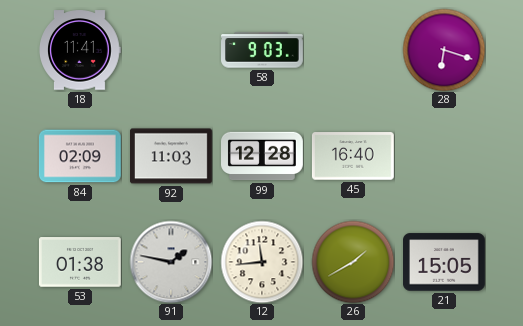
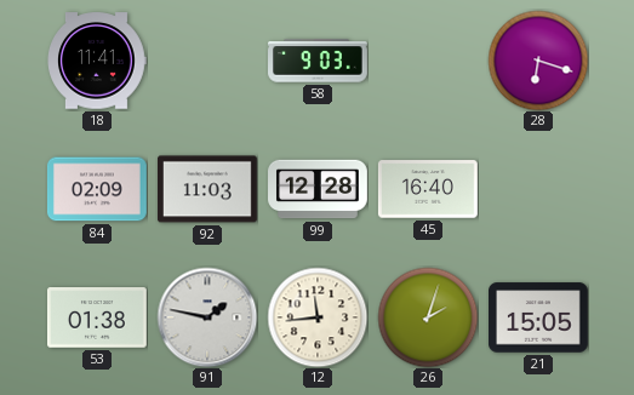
26: 1:40 -> 2:03
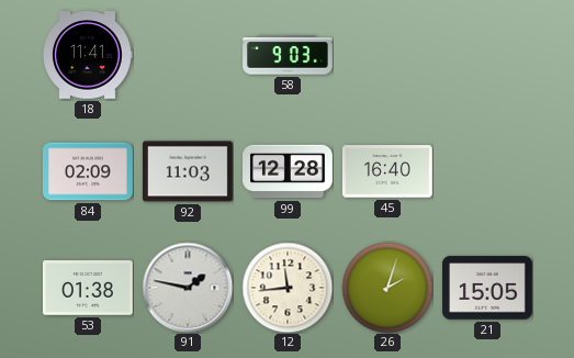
28: 6:18 -> none
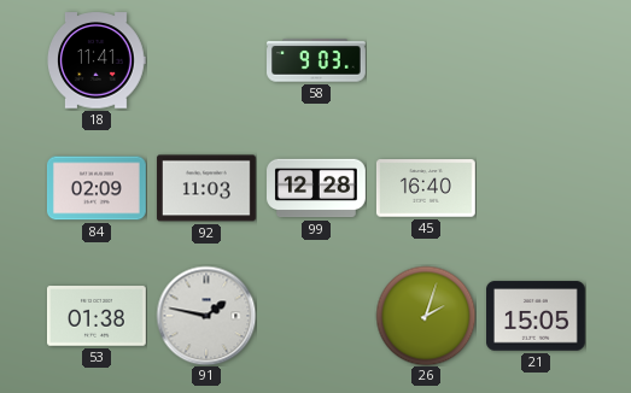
12: 11:44 -> none
